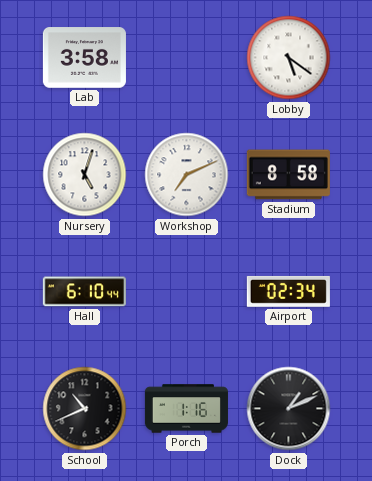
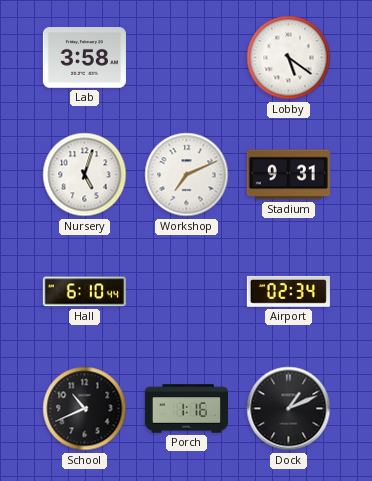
Stadium: 8:58 -> 9:31
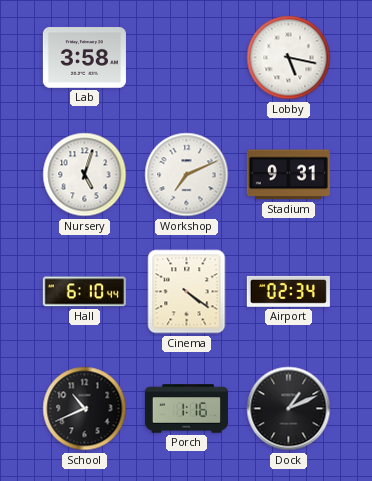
Lobby: 5:21 -> 5:17
Cinema: none -> 4:21
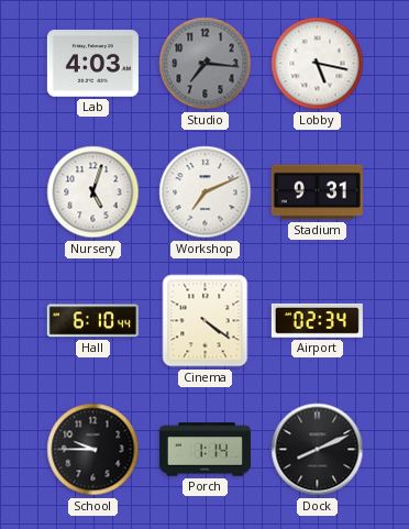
Lab: 3:58 -> 4:03
Studio: none -> 7:16
School: 10:41 -> 9:45
Porch: 1:16 -> 1:14
Dock: 1:11 -> 8:11
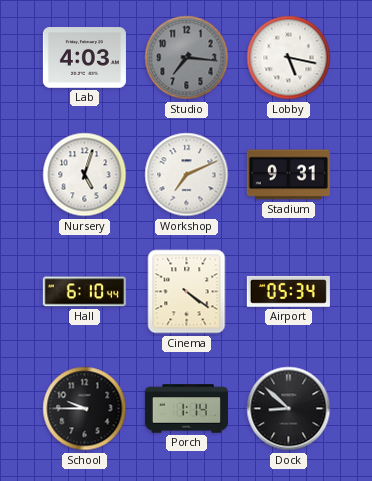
Airport: 02:34 -> 05:34
Dock: 8:11 -> 8:52
